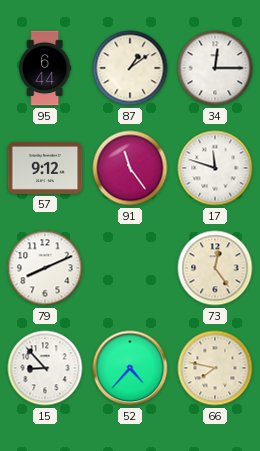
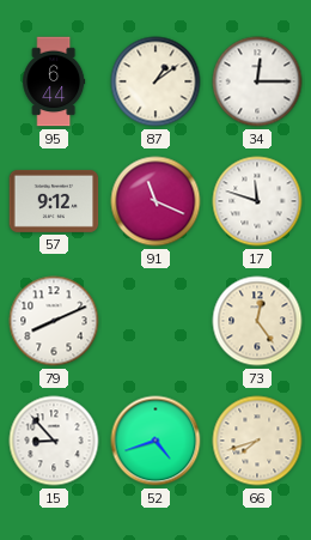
91: 11:24 -> 11:19
52: 4:37 -> 4:42
66: 7:47 -> 7:42
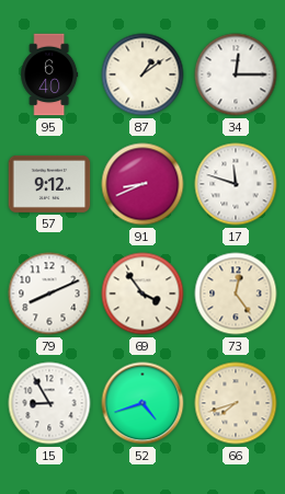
95: 6:44 -> 6:40
91: 11:19 -> 8:41
69: none -> 3:54
15: 8:53 -> 8:55
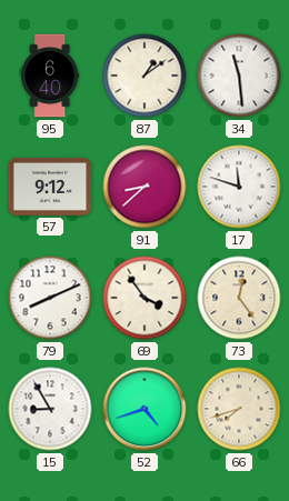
34: 12:15 -> 11:29
91: 8:41 -> 8:38
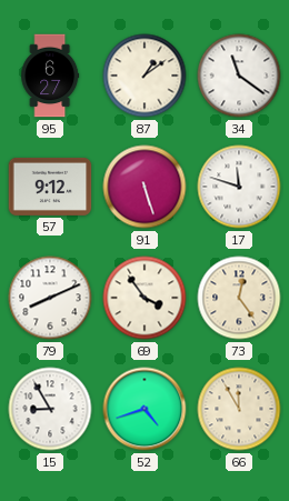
95: 6:40 -> 6:27
34: 11:29 -> 11:21
91: 8:38 -> 5:27
66: 7:42 -> 11:55
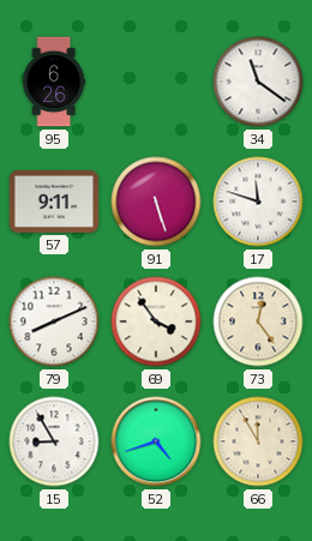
95: 6:27 -> 6:26
87: 1:09 -> none
57: 9:12 -> 9:11
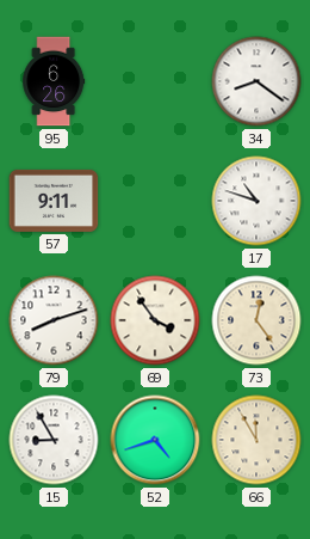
34: 11:21 -> 8:21
91: 5:27 -> none
17: 11:48 -> 10:48
79: 8:11 -> 8:12
